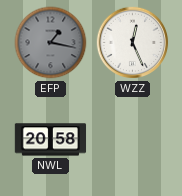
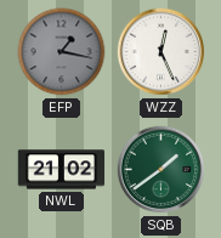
NWL: 20:58 -> 21:02
SQB: none -> 1:39
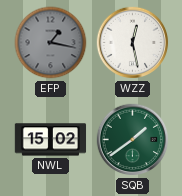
WZZ: 12:26 -> 12:28
NWL: 21:02 -> 15:02
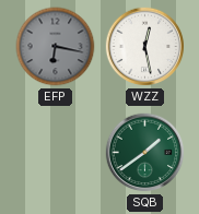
EFP: 1:17 -> 6:17
NWL: 15:02 -> none
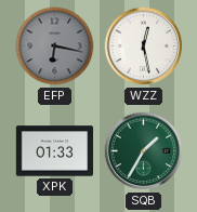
XPK: none -> 01:33
SQB: 1:39 -> 1:35
